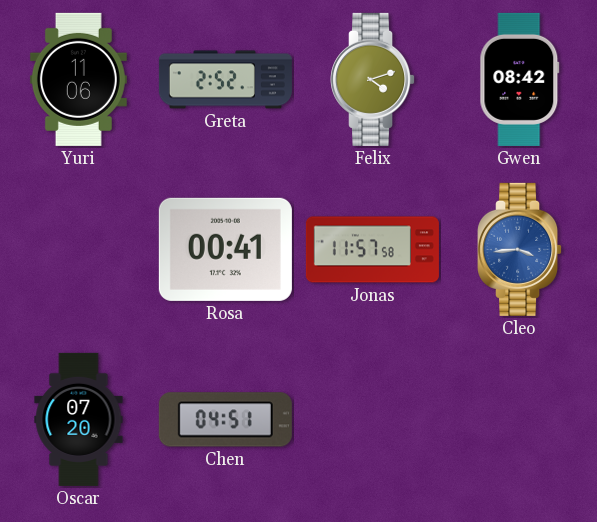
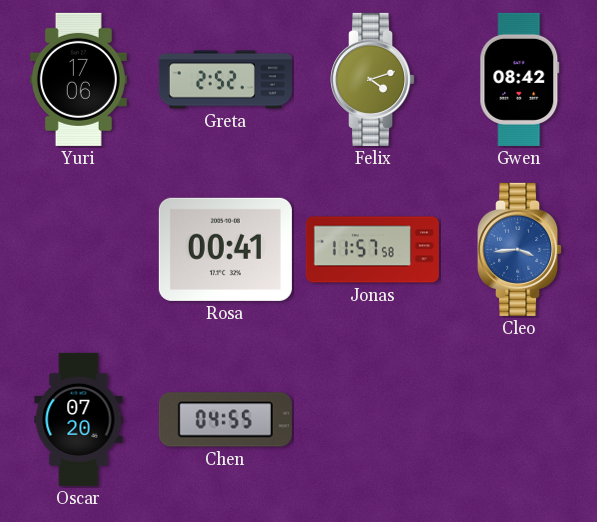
Yuri: 11:06 -> 17:06
Chen: 04:51 -> 04:55
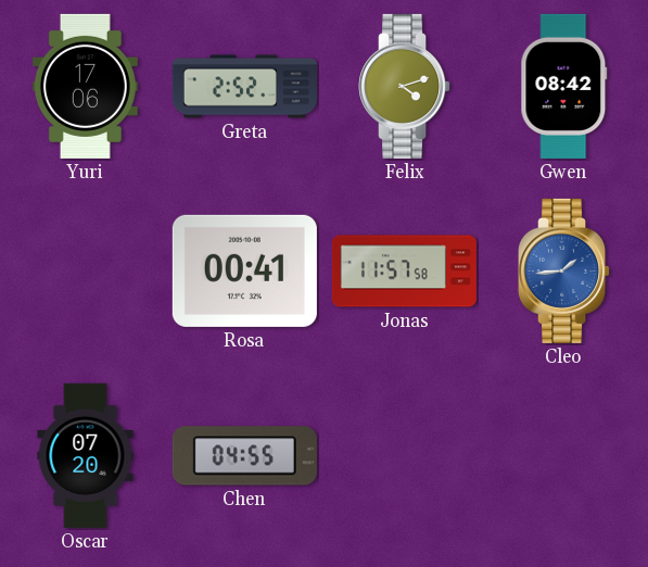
Cleo: 3:44 -> 1:44
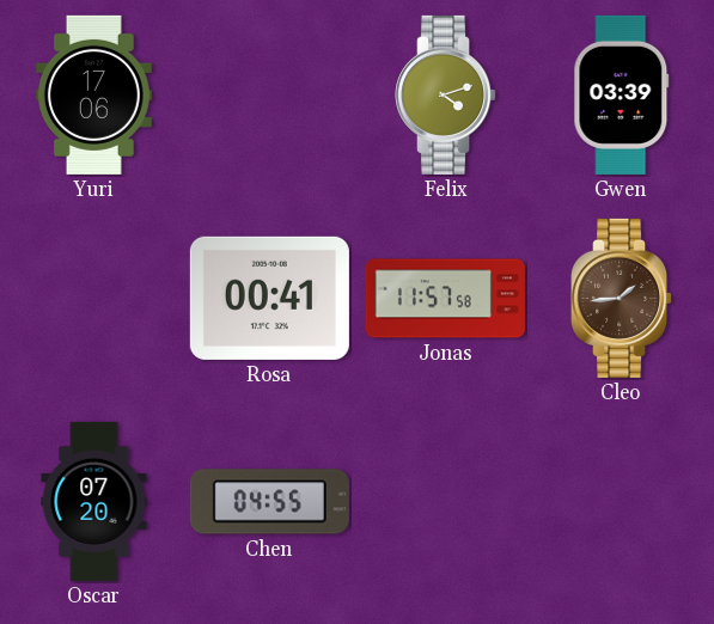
Greta: 2:52 -> none
Gwen: 08:42 -> 03:39
Cleo dial: blue -> brown
